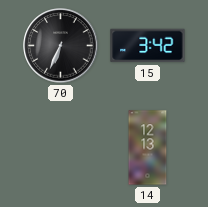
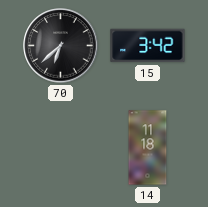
70: 6:34 -> 6:38
14: 12:13 -> 11:18
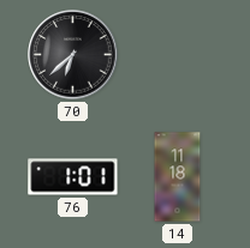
15: 3:42 -> none
76: none -> 1:01
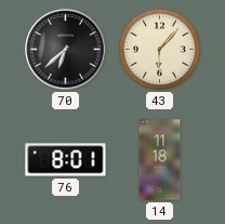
43: none -> 6:07
76: 1:01 -> 8:01
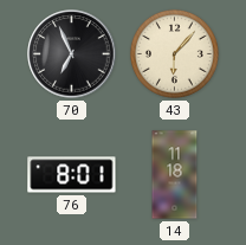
70: 6:38 -> 6:56
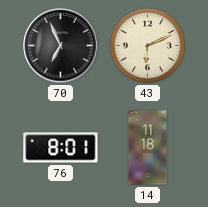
43: 6:07 -> 6:11
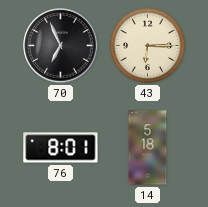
43: 6:11 -> 6:15
14: 11:18 -> 5:18
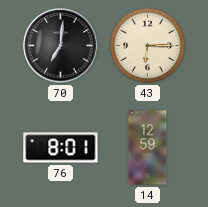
70: 6:56 -> 7:01
14: 5:18 -> 12:59
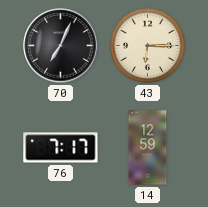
70: 7:01 -> 7:04
76: 8:01 -> 7:17
